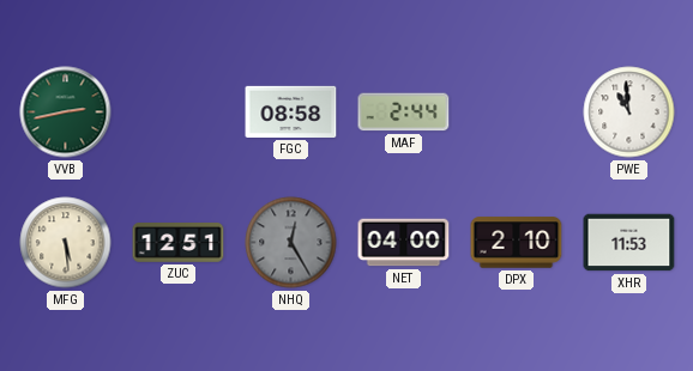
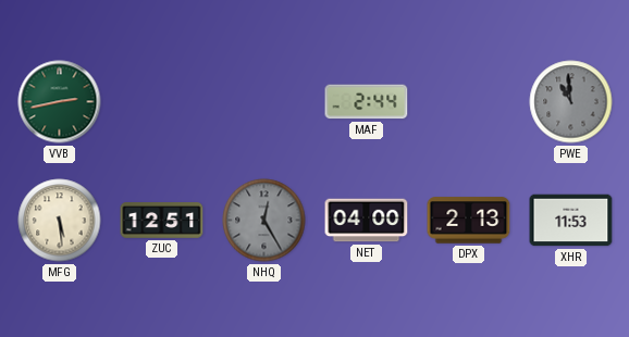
FGC: 08:58 -> none
PWE dial: white -> grey
DPX: 2:10 -> 2:13
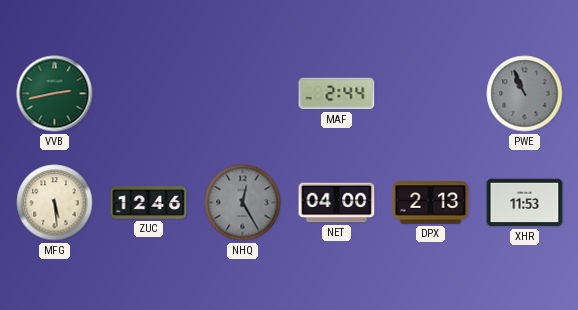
PWE: 10:59 -> 10:56
ZUC: 12:51 -> 12:46
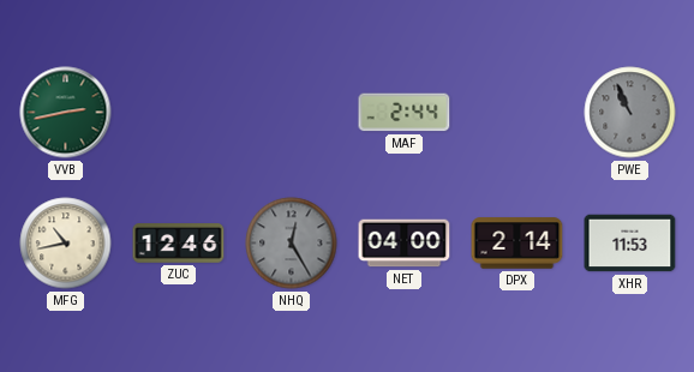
MFG: 5:29 -> 10:43
DPX: 2:13 -> 2:14
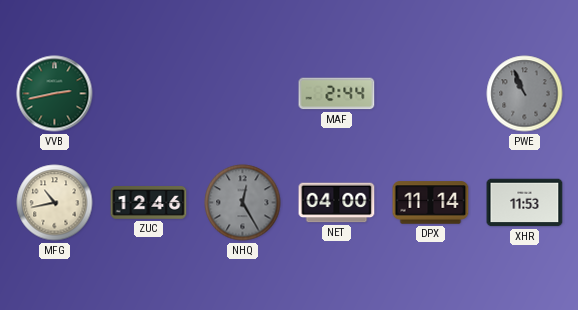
DPX: 2:14 -> 11:14
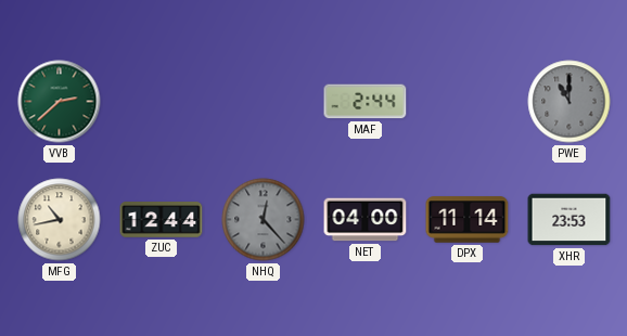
VVB: 2:43 -> 2:38
PWE: 10:56 -> 11:00
ZUC: 12:46 -> 12:44
NHQ: 12:25 -> 12:23
XHR: 11:53 -> 23:53
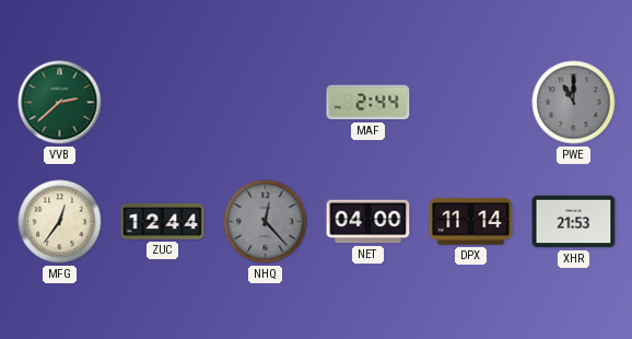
MFG: 10:43 -> 12:36
XHR: 23:53 -> 21:53
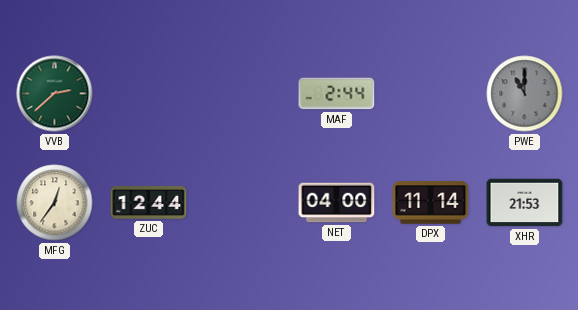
NHQ: 12:23 -> none
